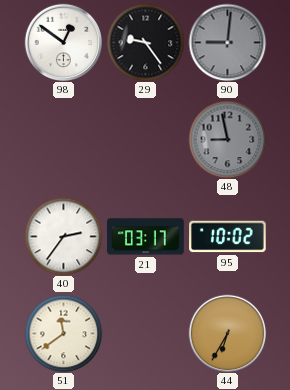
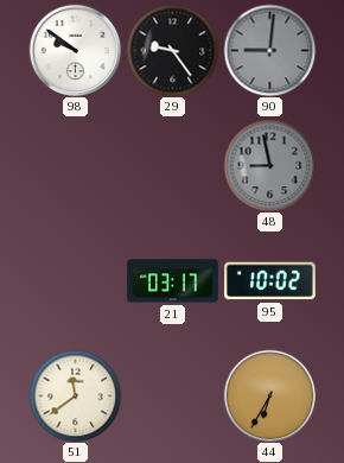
98: 12:51 -> 9:51
40: 2:36 -> none
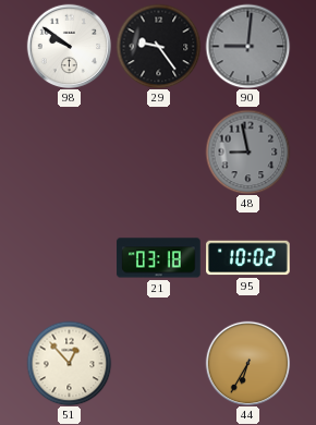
21: 03:17 -> 03:18
51: 11:39 -> 12:53
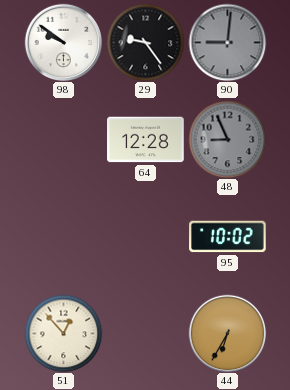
64: none -> 12:28
48: 8:58 -> 8:56
21: 03:18 -> none
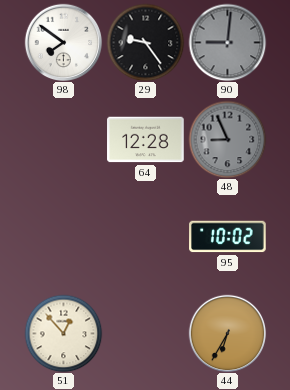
98: 9:51 -> 7:51
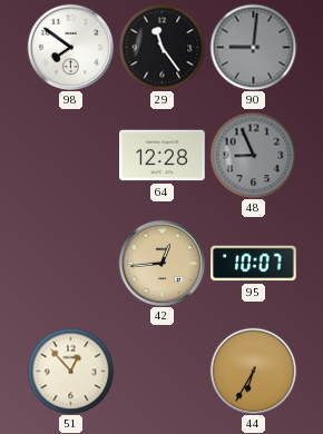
29: 9:24 -> 11:24
42: none -> 12:44
95: 10:02 -> 10:07
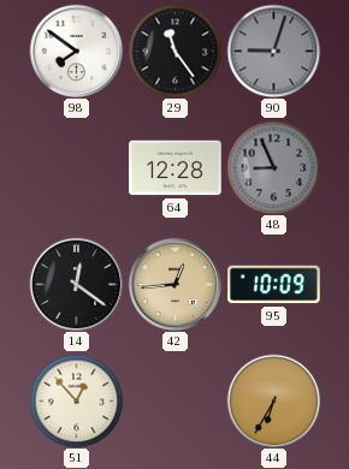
90: 9:01 -> 9:03
14: none -> 12:21
95: 10:07 -> 10:09
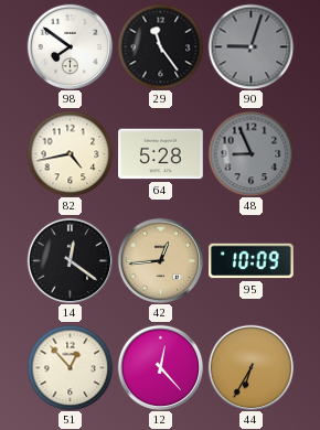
82: none -> 4:43
64: 12:28 -> 5:28
12: none -> 12:23
